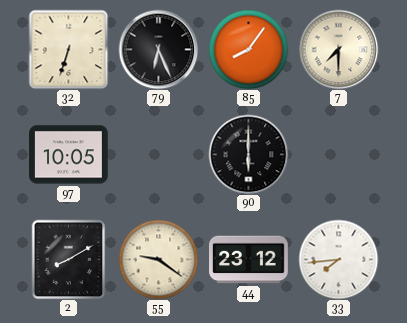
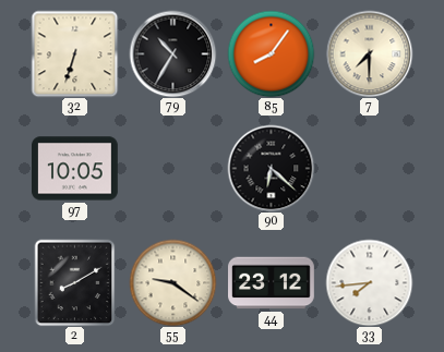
79: 6:26 -> 10:35
90: 6:00 -> 6:22
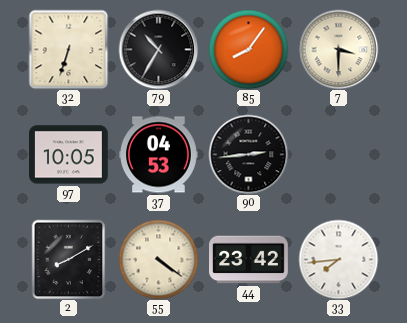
7: 7:30 -> 3:30
37: none -> 04:53
90: 6:22 -> 2:44
55: 9:21 -> 4:21
44: 23:12 -> 23:42
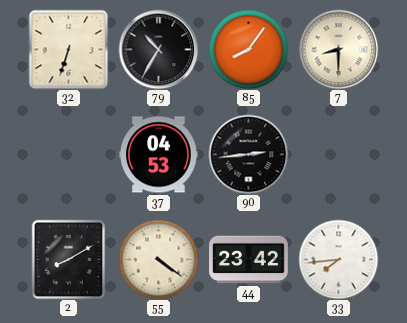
7: 3:30 -> 8:30
97: 10:05 -> none
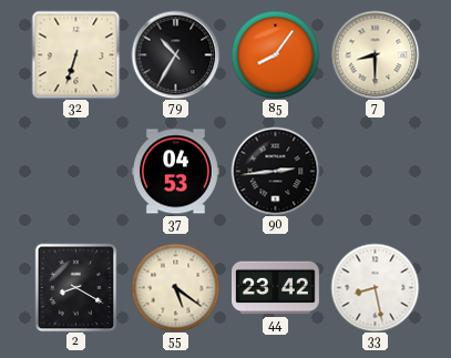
2: 8:10 -> 8:20
55: 4:21 -> 5:21
33: 7:44 -> 8:28
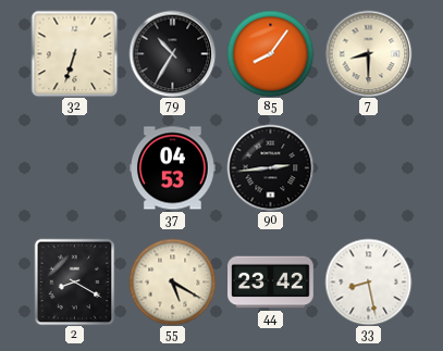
55: 5:21 -> 5:20
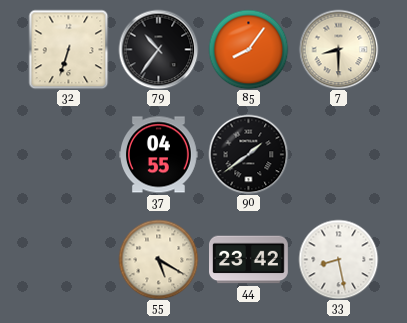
79: 10:35 -> 10:36
37: 04:53 -> 04:55
90: 2:44 -> 1:39
2: 8:20 -> none
